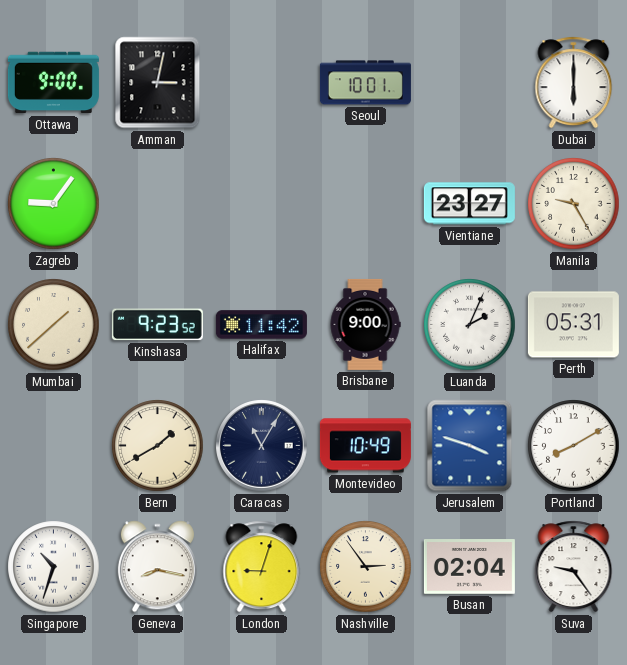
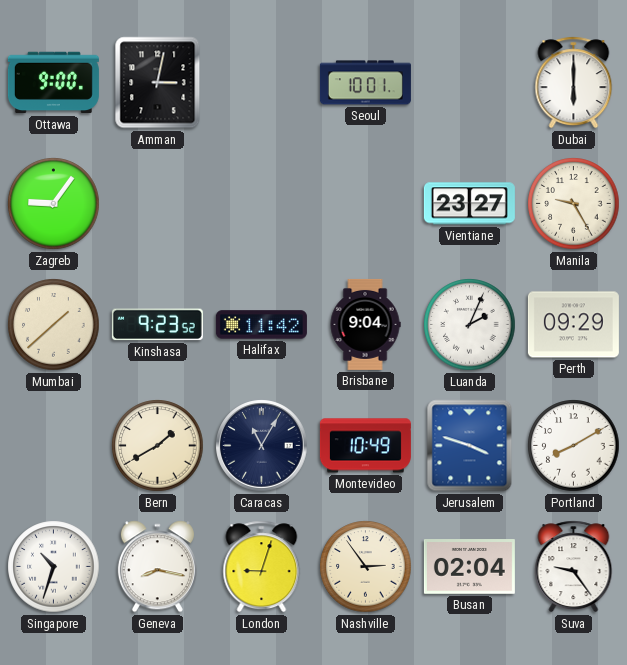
Brisbane: 9:00 -> 9:04
Perth: 05:31 -> 09:29
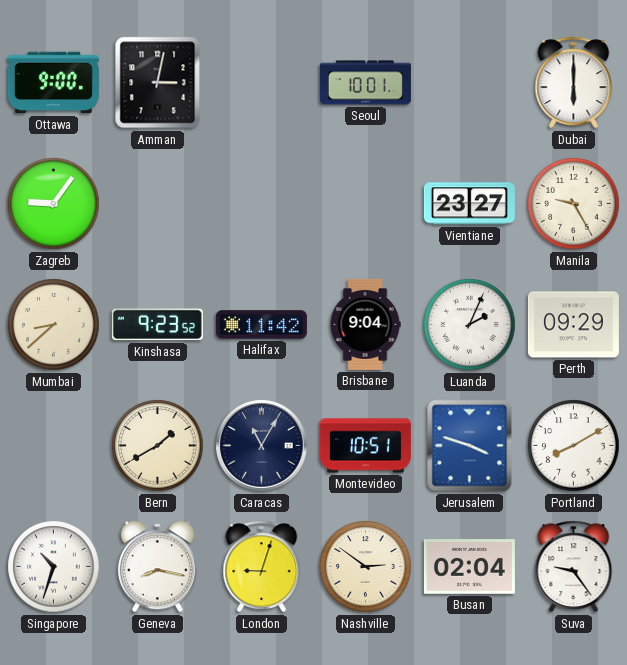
Mumbai: 1:38 -> 8:38
Montevideo: 10:49 -> 10:51
Nashville: 2:54 -> 2:51
